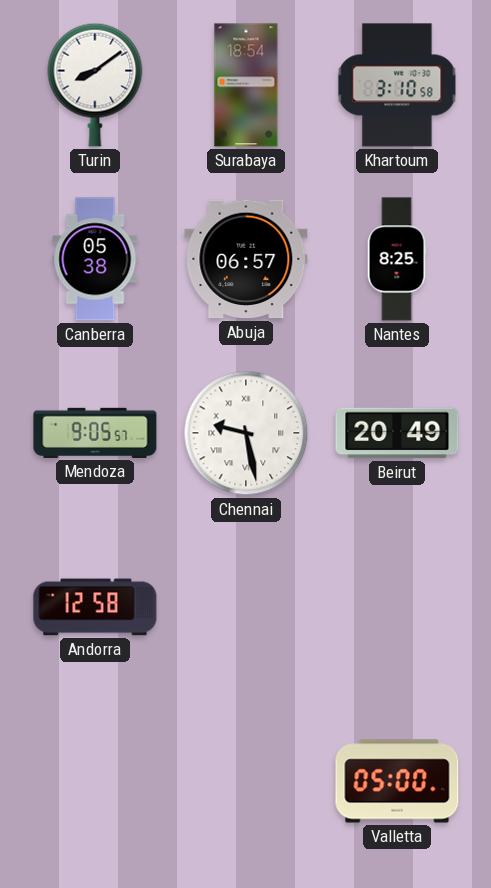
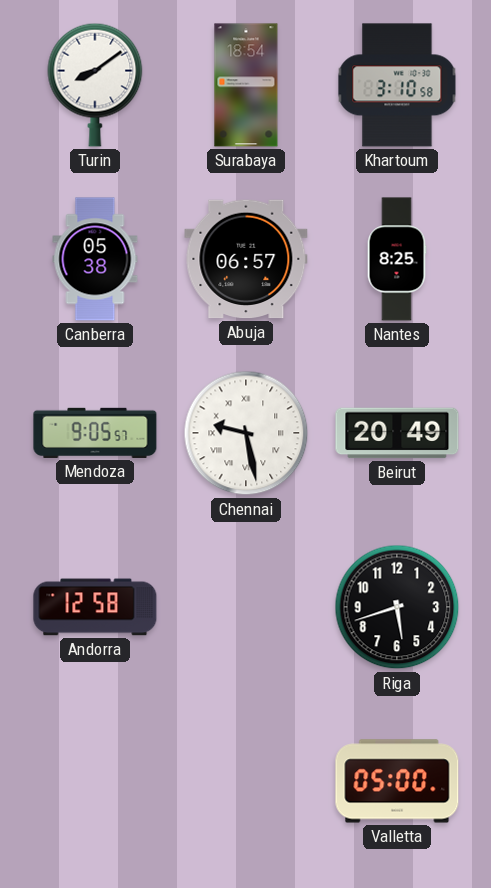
Riga: none -> 5:42
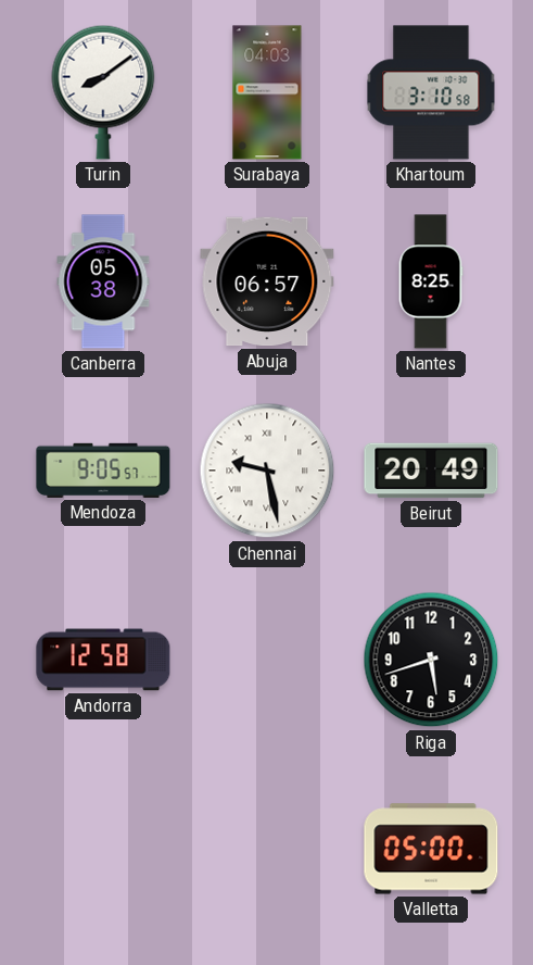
Surabaya: 18:54 -> 04:03
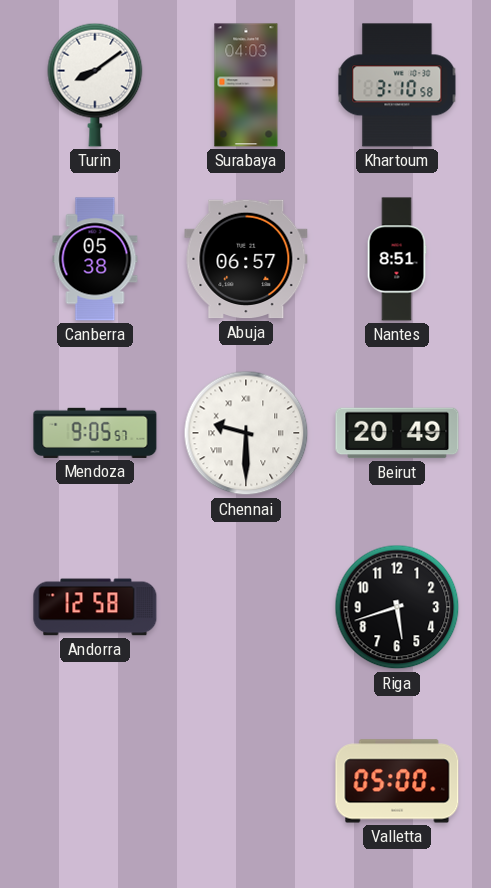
Nantes: 8:25 -> 8:51
Chennai: 9:28 -> 9:30
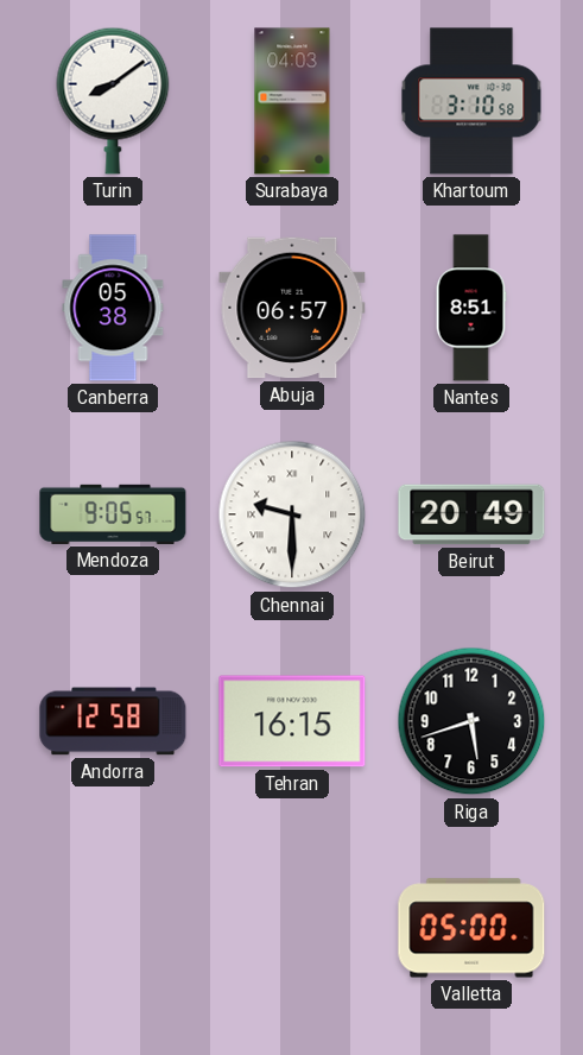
Tehran: none -> 16:15
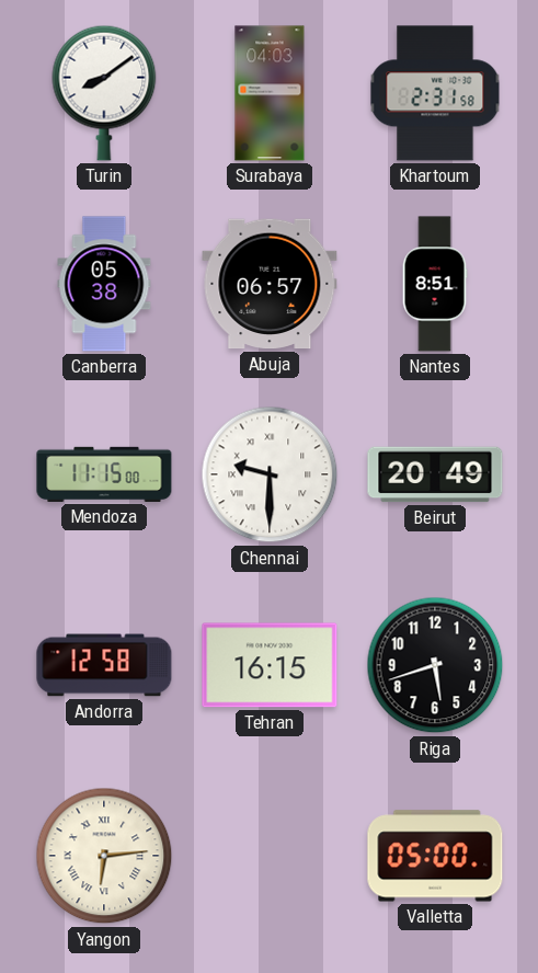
Khartoum: 3:10 -> 2:31
Mendoza: 9:05 -> 11:15
Yangon: none -> 6:14
